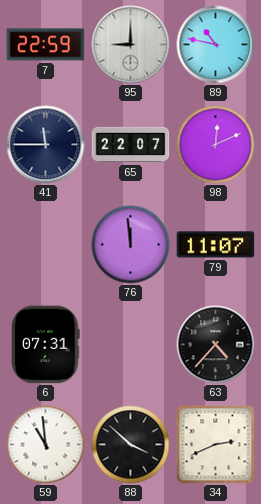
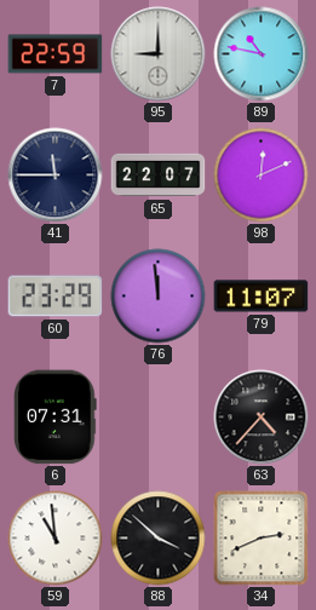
60: none -> 23:29
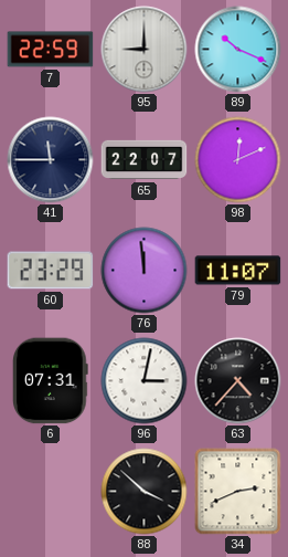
89: 10:47 -> 10:19
96: none -> 3:02
59: 10:59 -> none
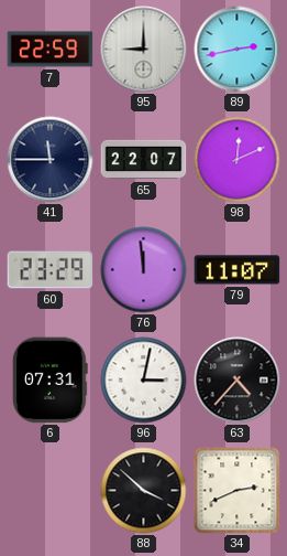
89: 10:19 -> 2:43
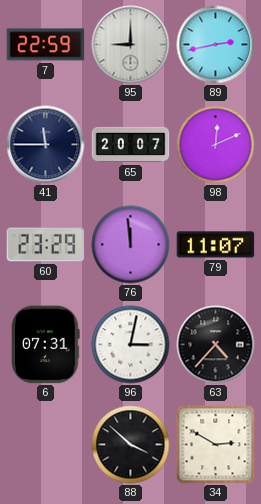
65: 22:07 -> 20:07
34: 2:41 -> 2:50
